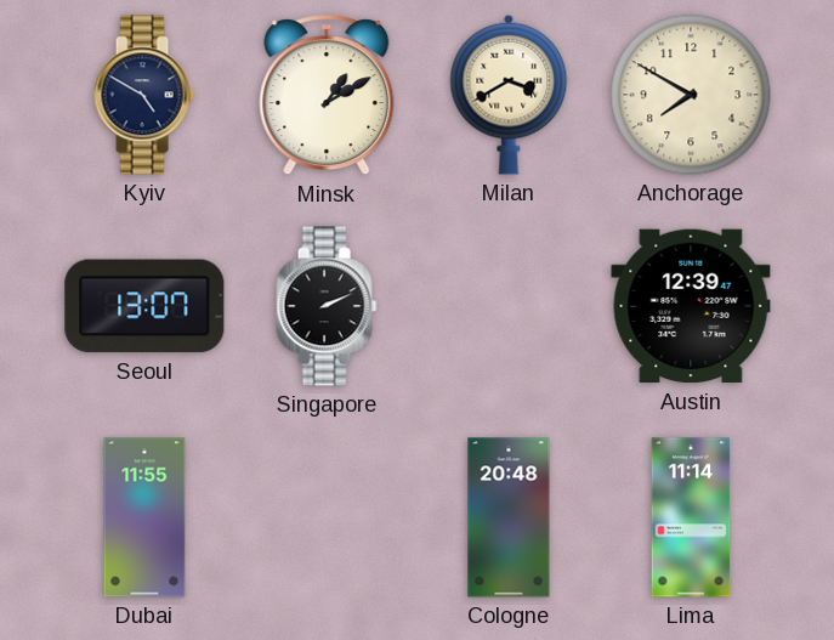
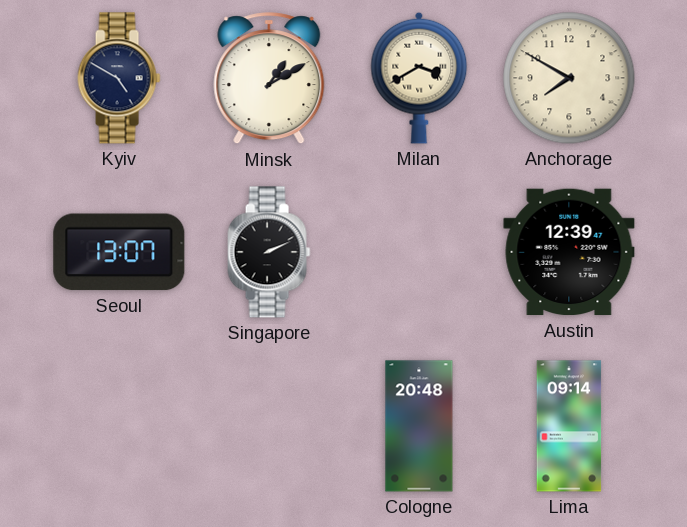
Dubai: 11:55 -> none
Lima: 11:14 -> 09:14
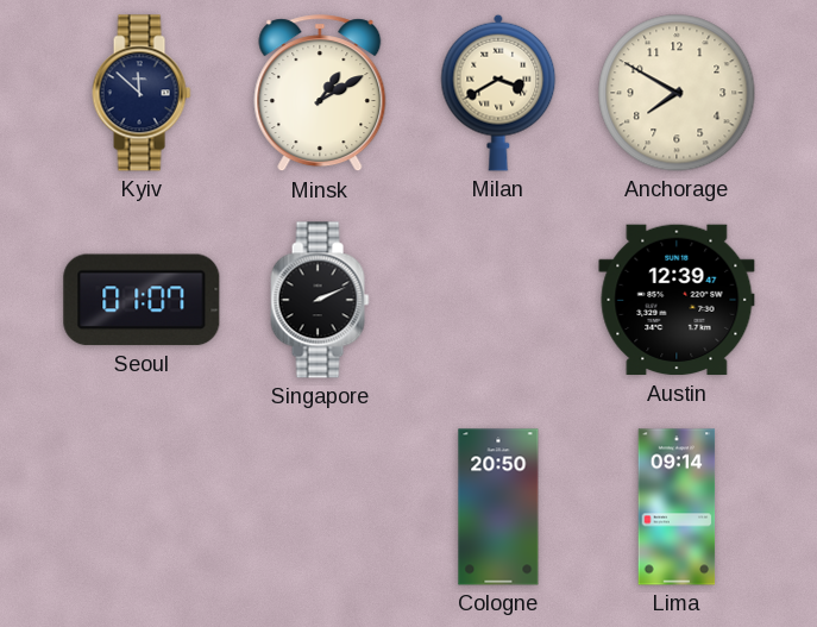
Kyiv: 4:50 -> 11:52
Seoul: 13:07 -> 01:07
Cologne: 20:48 -> 20:50
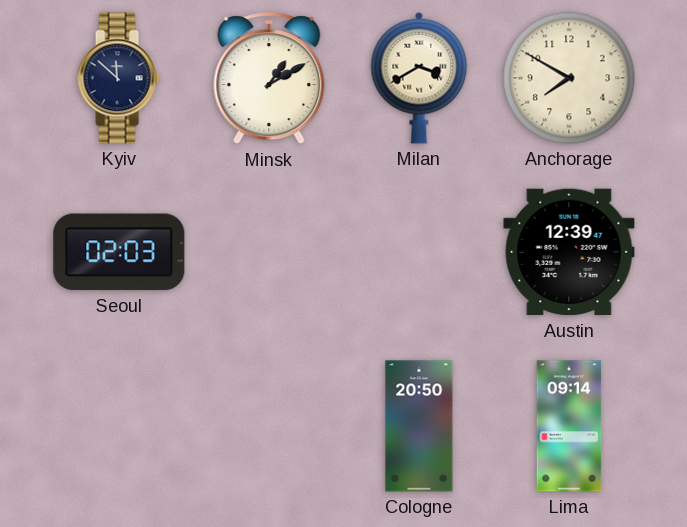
Seoul: 01:07 -> 02:03
Singapore: 2:11 -> none
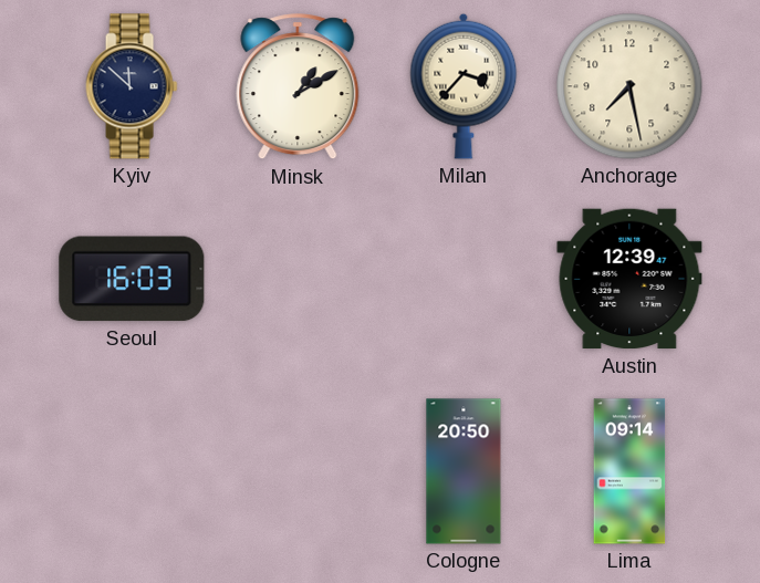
Milan: 3:40 -> 3:37
Anchorage: 7:50 -> 7:28
Seoul: 02:03 -> 16:03
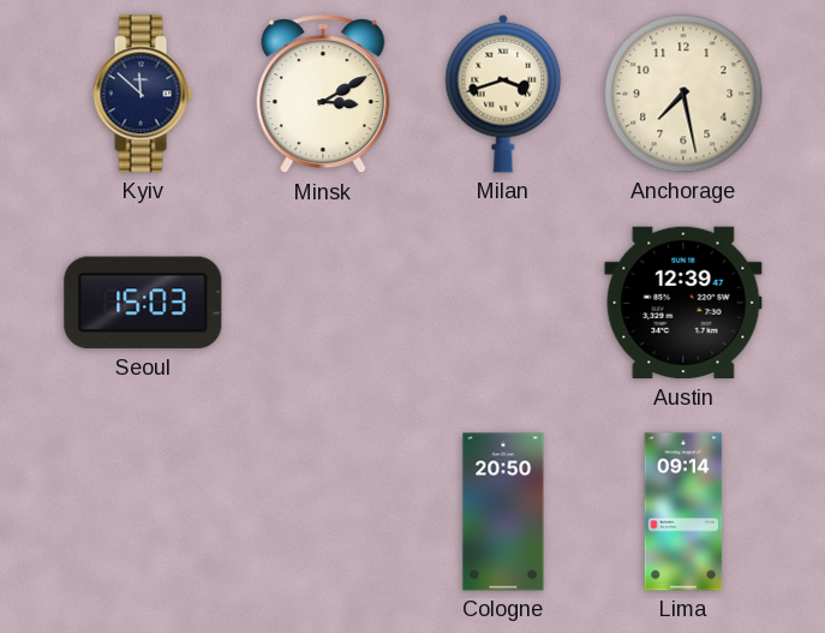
Minsk: 1:10 -> 3:10
Milan: 3:37 -> 3:42
Seoul: 16:03 -> 15:03
